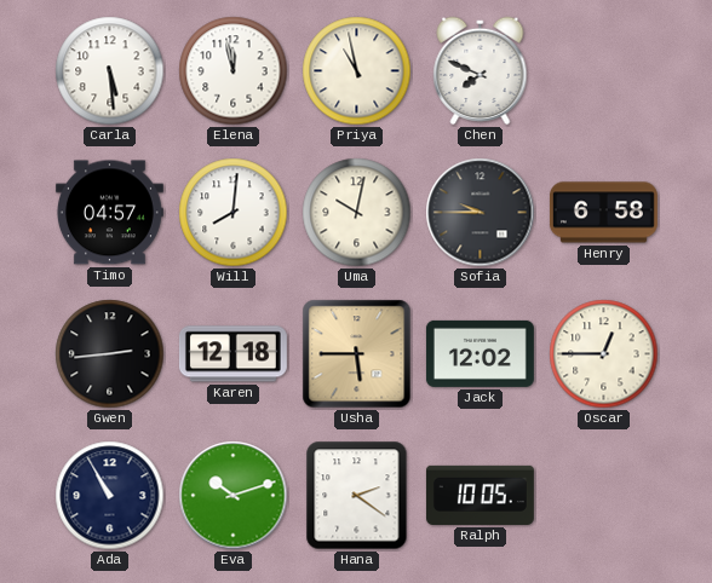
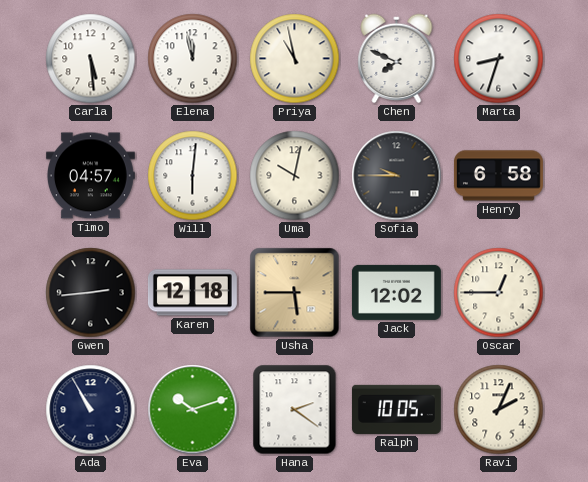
Marta: none -> 8:33
Will: 8:01 -> 6:01
Ravi: none -> 2:04
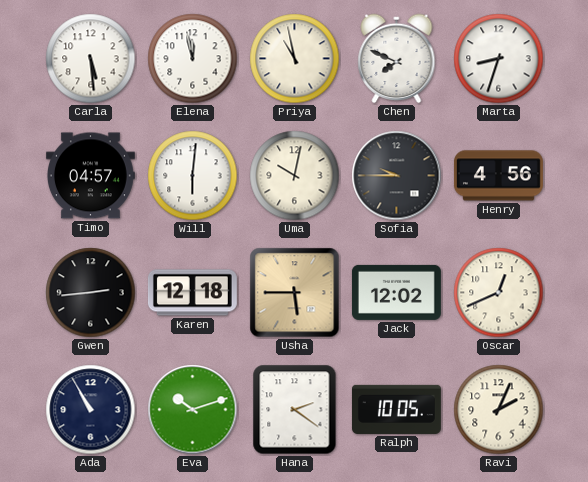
Henry: 6:58 -> 4:56
Oscar: 12:45 -> 12:41
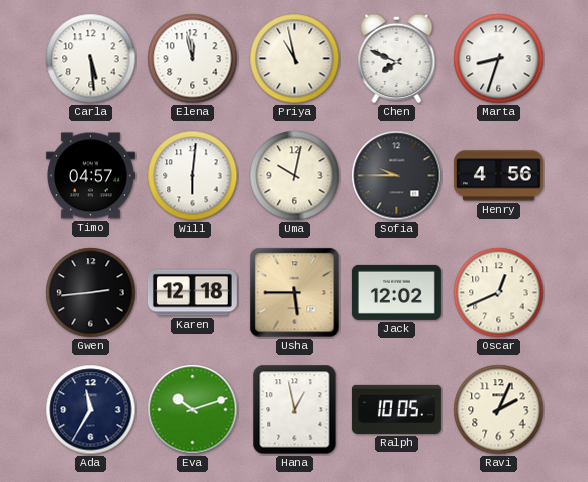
Ada: 10:55 -> 11:35
Hana: 2:21 -> 12:58
